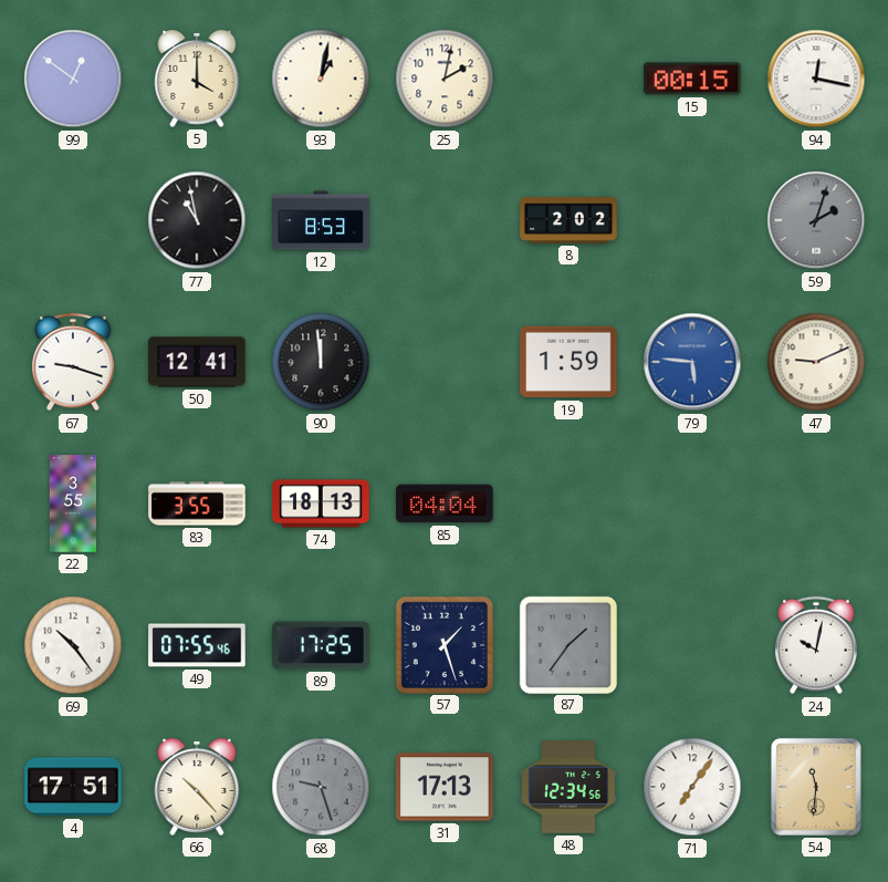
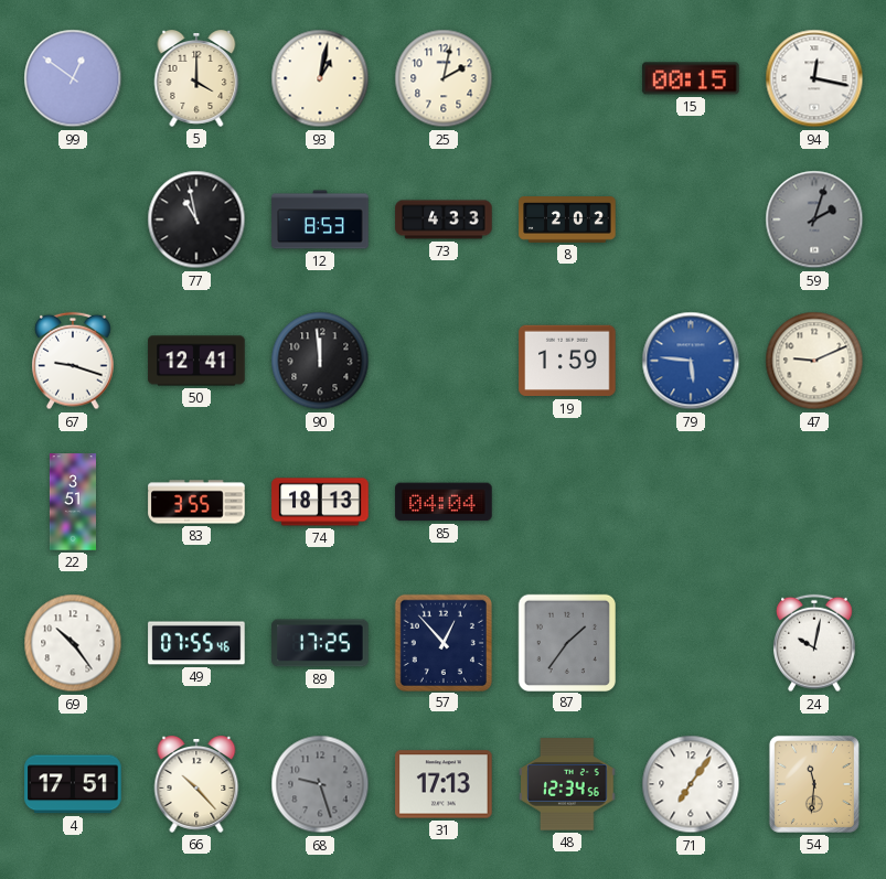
73: none -> 4:33
22: 3:55 -> 3:51
57: 1:27 -> 12:53
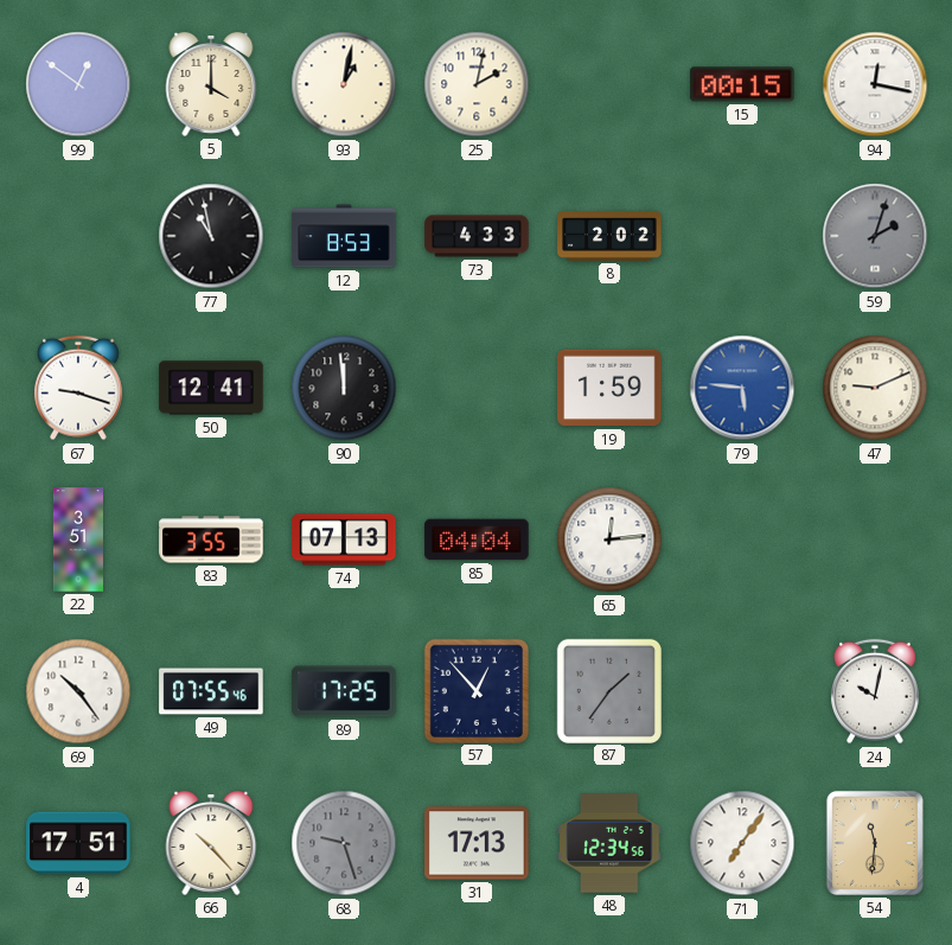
74: 18:13 -> 07:13
65: none -> 12:14
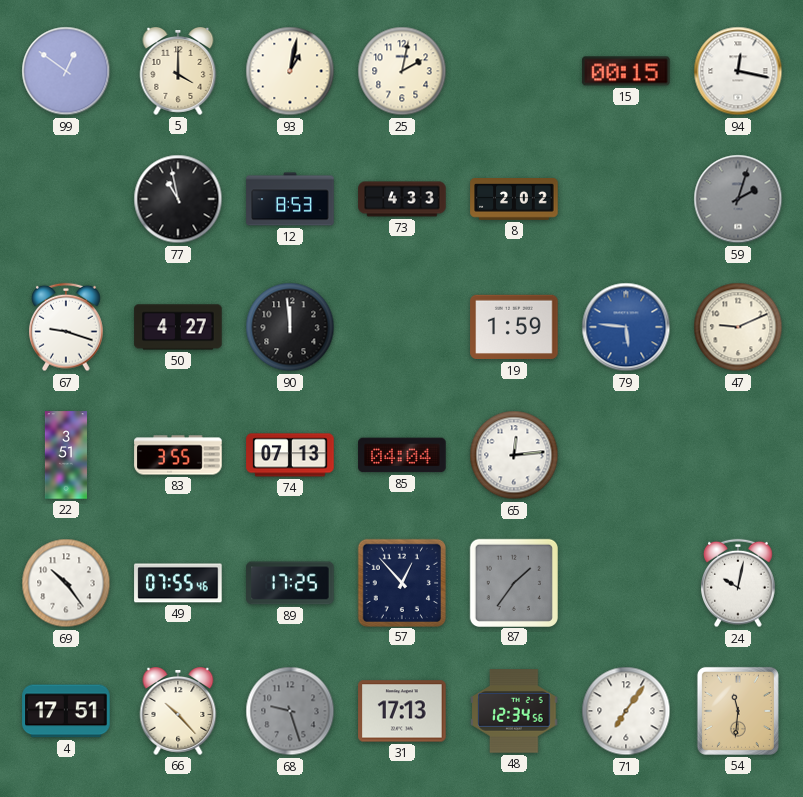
50: 12:41 -> 4:27
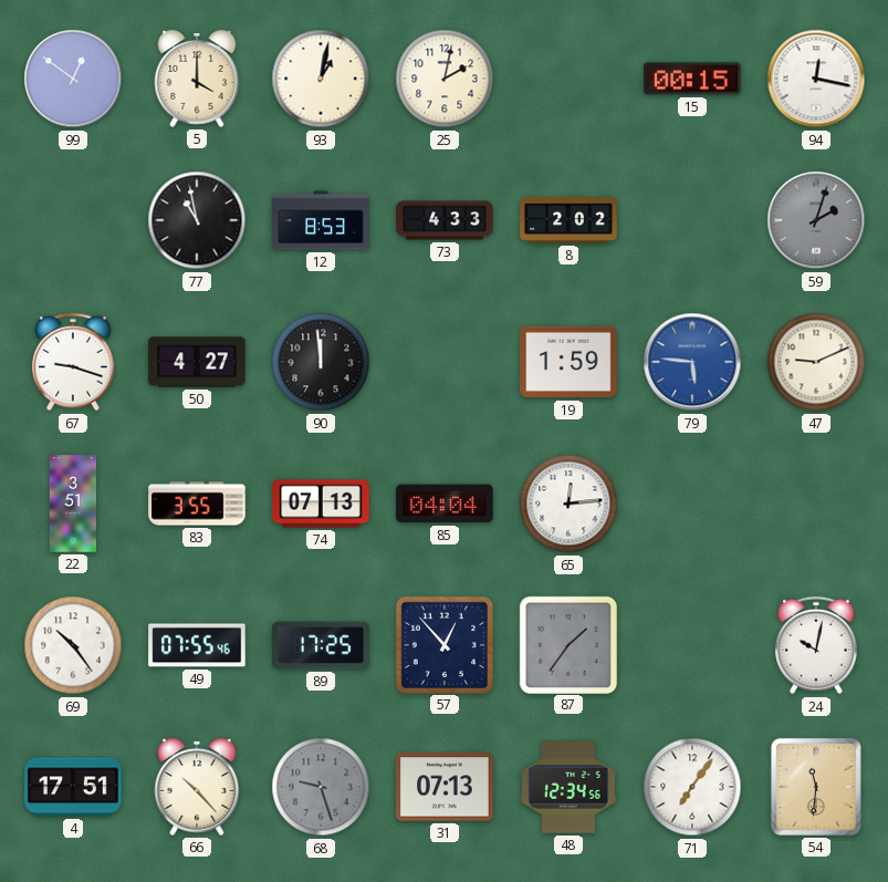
31: 17:13 -> 07:13
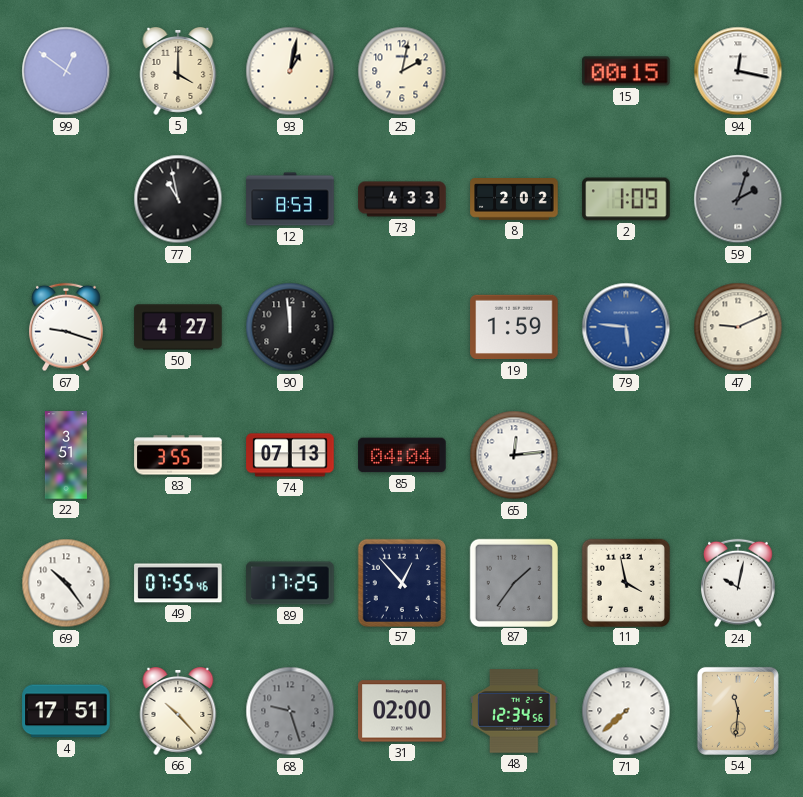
2: none -> 1:09
11: none -> 3:58
31: 07:13 -> 02:00
71: 7:06 -> 7:38
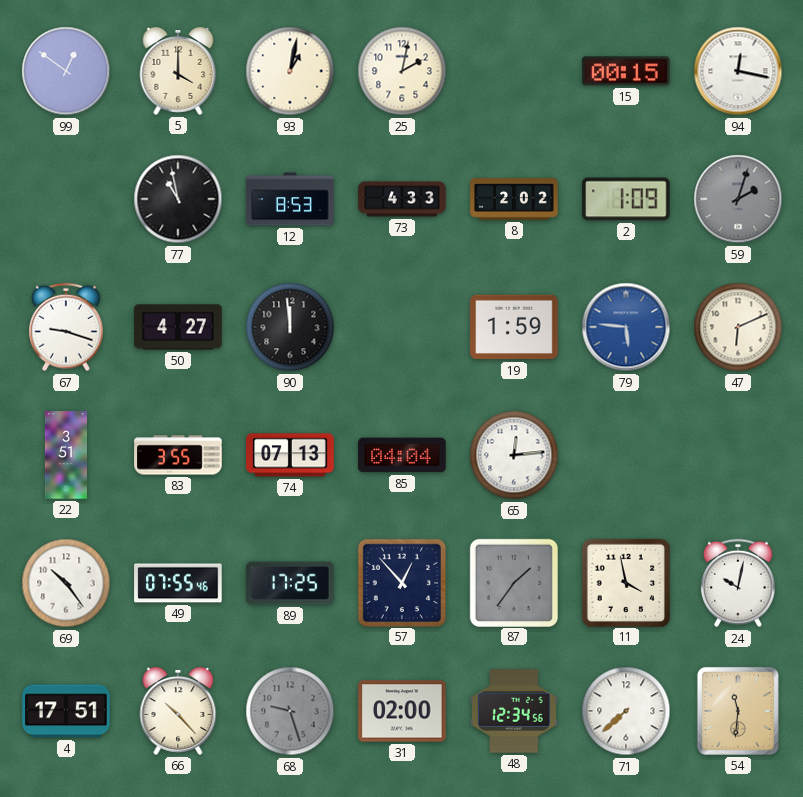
47: 9:11 -> 6:11
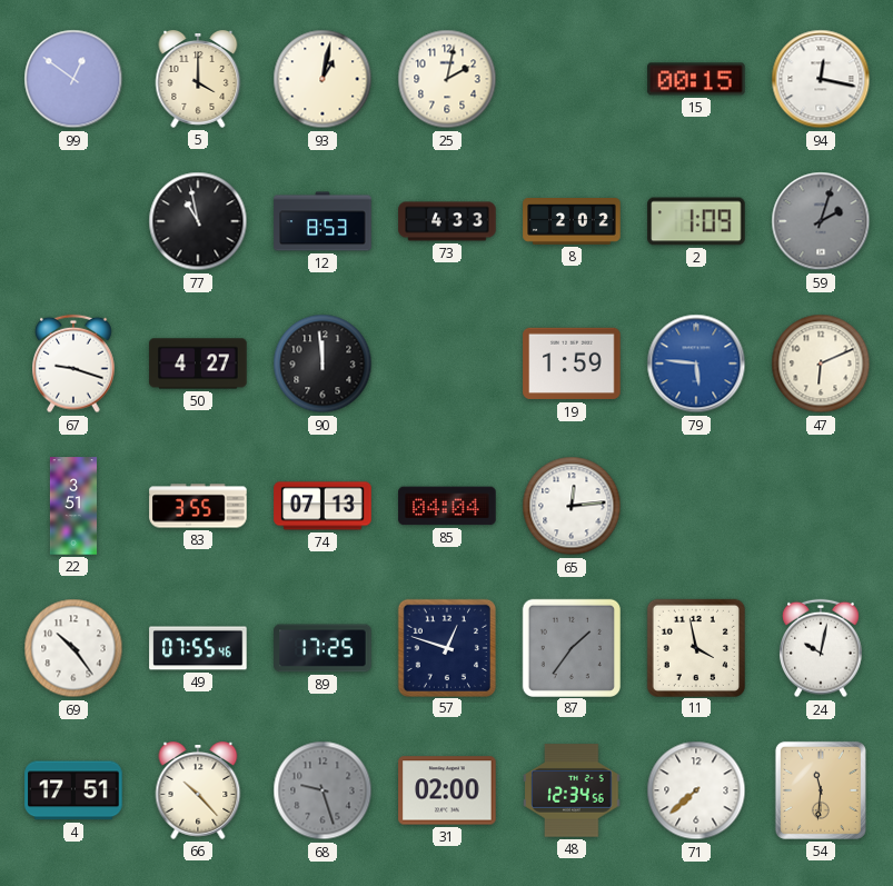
57: 12:53 -> 12:48
